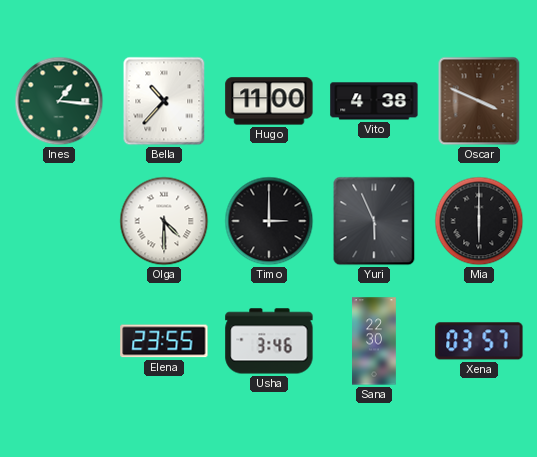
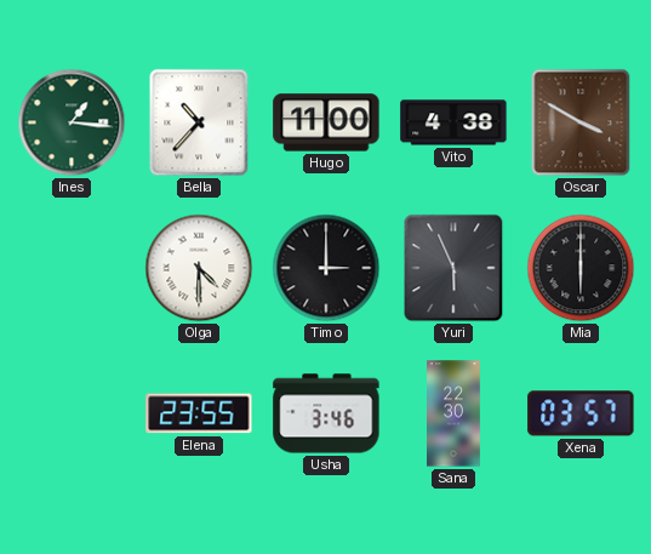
Oscar: 3:49 -> 3:50
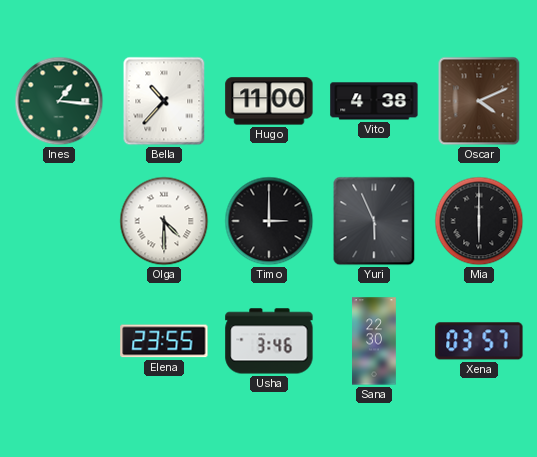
Oscar: 3:50 -> 4:11
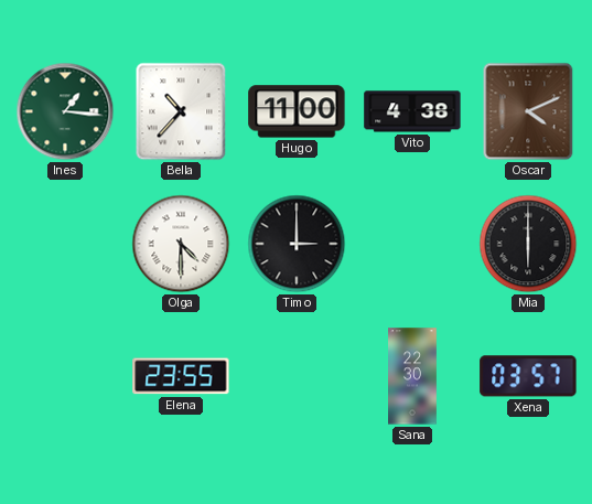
Yuri: 5:56 -> none
Usha: 3:46 -> none
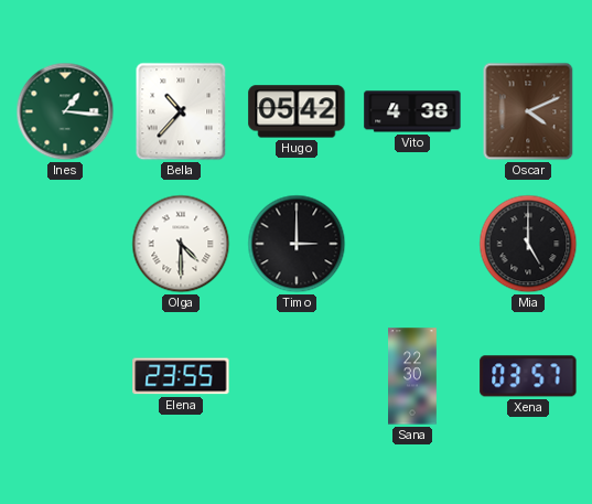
Hugo: 11:00 -> 05:42
Mia: 6:00 -> 5:00
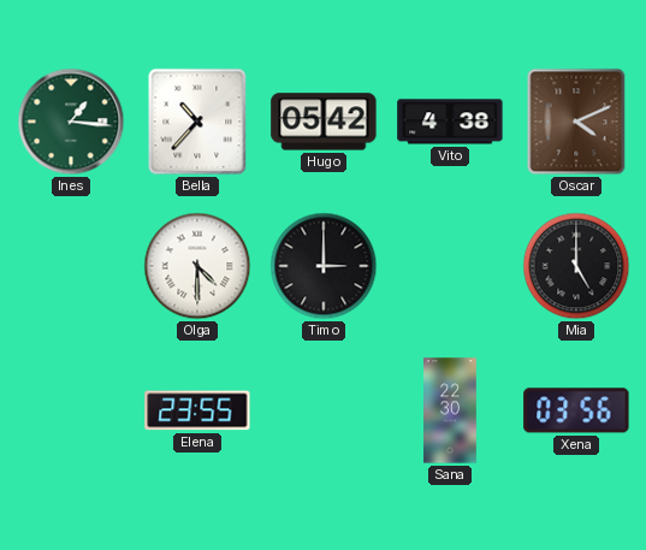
Xena: 03:57 -> 03:56
